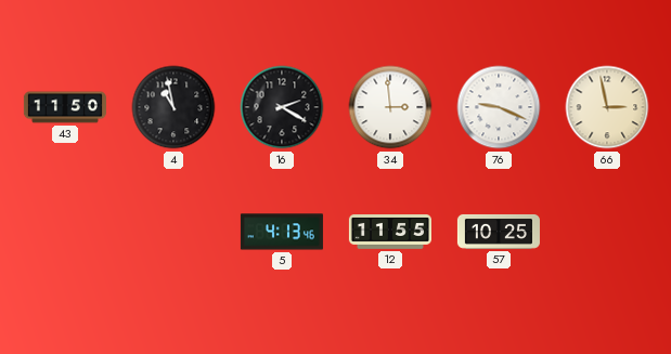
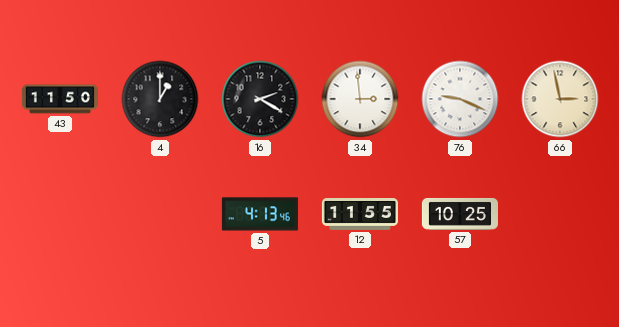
4: 10:58 -> 1:00
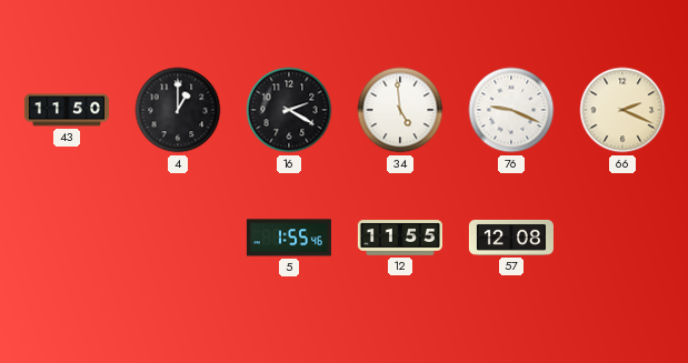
34: 2:59 -> 4:59
66: 2:58 -> 2:19
5: 4:13 -> 1:55
57: 10:25 -> 12:08
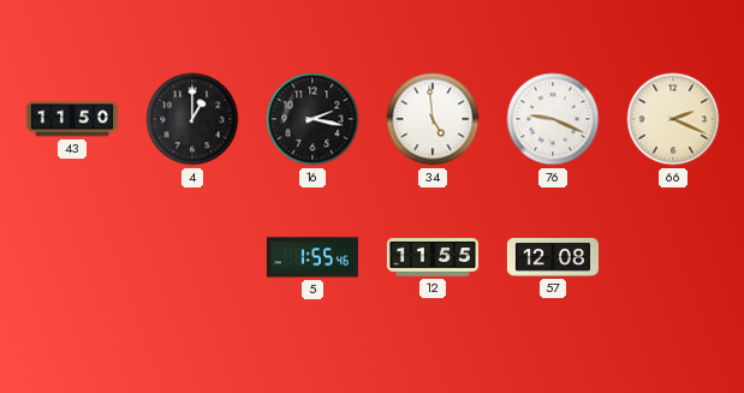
16: 2:20 -> 2:17
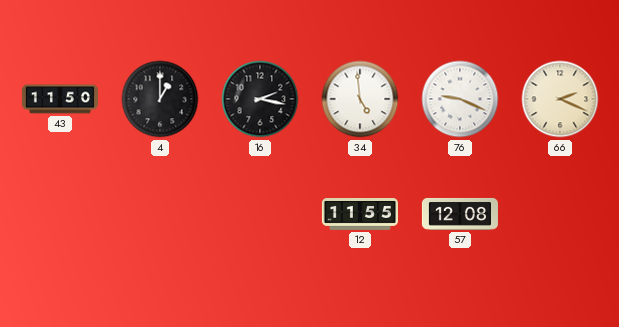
5: 1:55 -> none
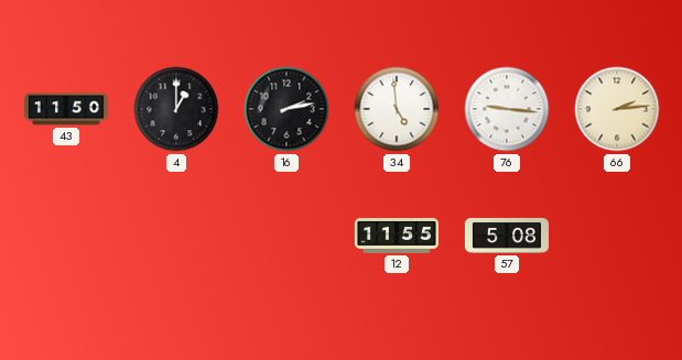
16: 2:17 -> 2:13
76: 9:19 -> 9:16
66: 2:19 -> 2:14
57: 12:08 -> 5:08
